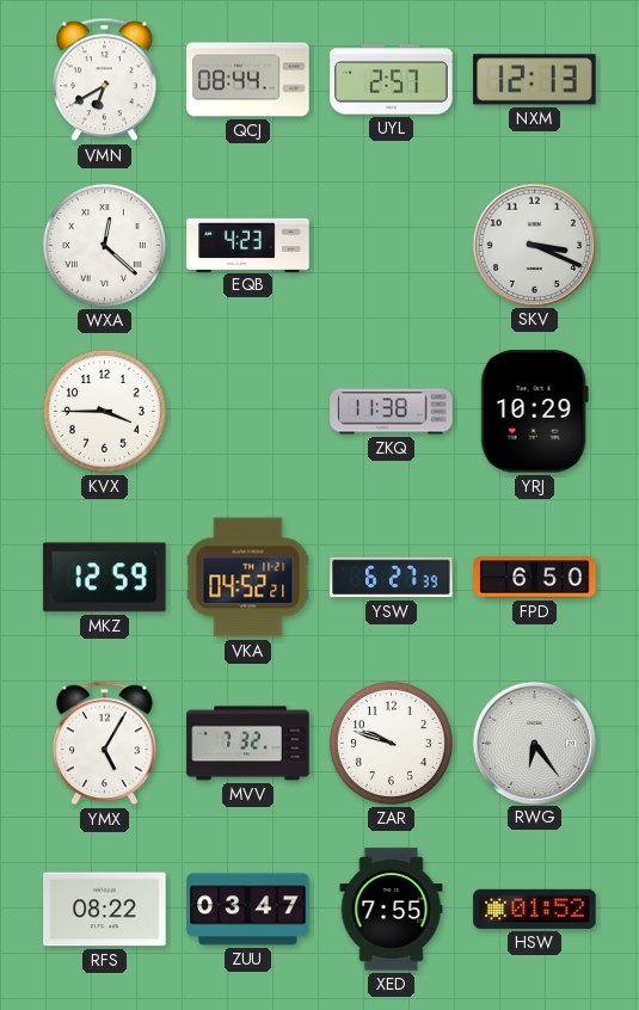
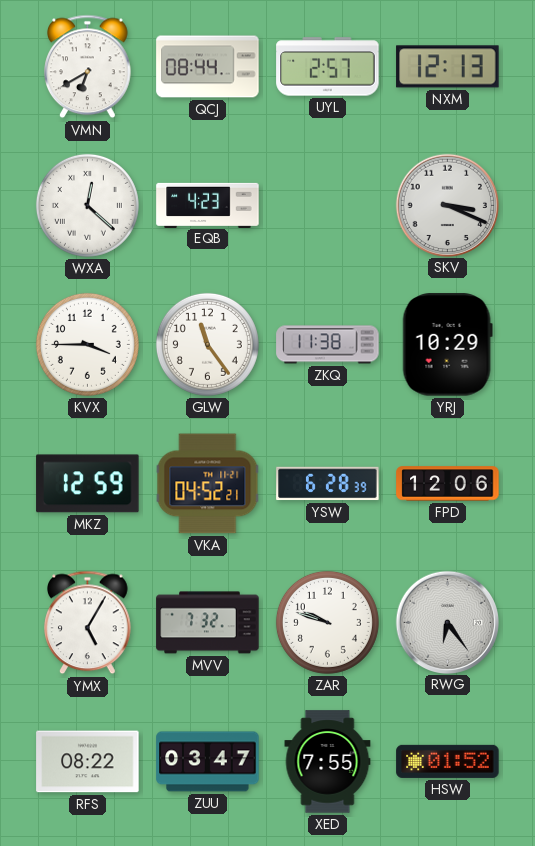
GLW: none -> 11:24
YSW: 6:27 -> 6:28
FPD: 6:50 -> 12:06
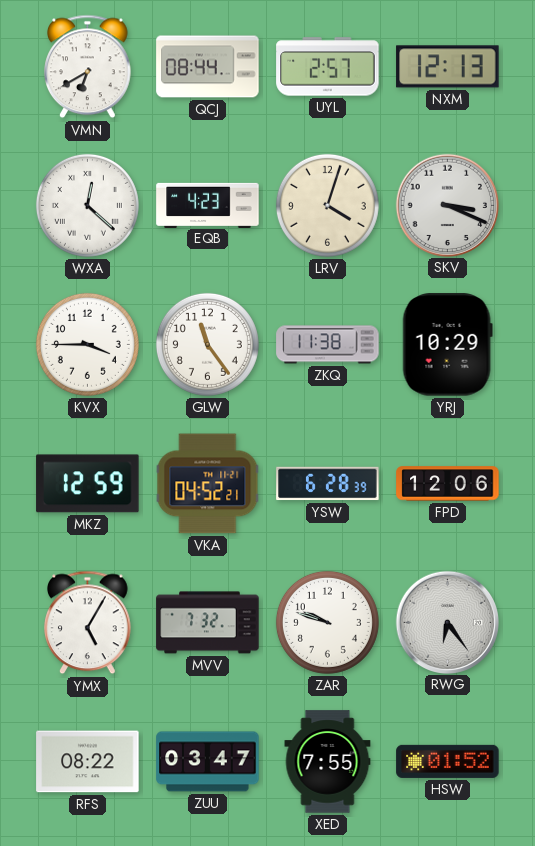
LRV: none -> 4:03
